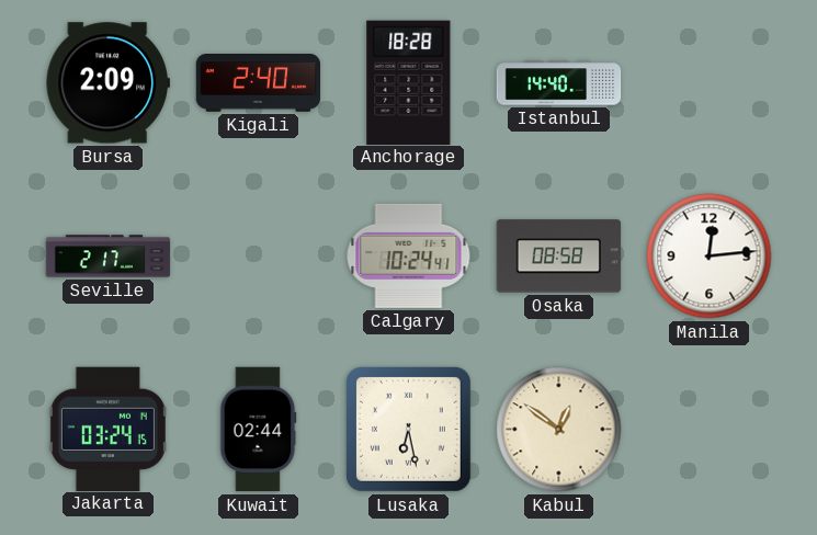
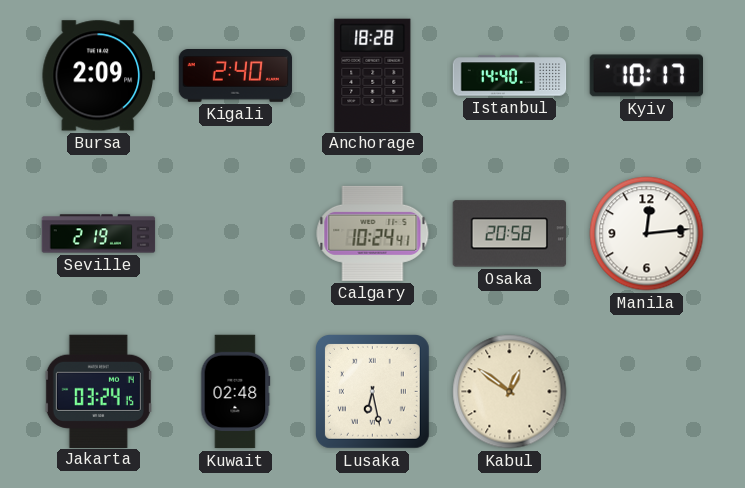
Kyiv: none -> 10:17
Seville: 2:17 -> 2:19
Osaka: 08:58 -> 20:58
Kuwait: 02:44 -> 02:48
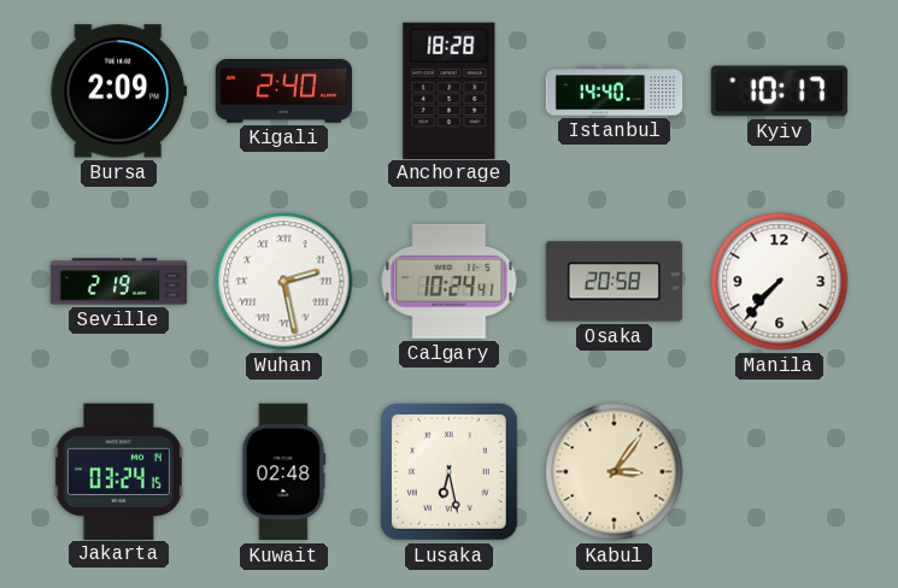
Wuhan: none -> 2:28
Manila: 12:14 -> 7:37
Kabul: 12:51 -> 3:06
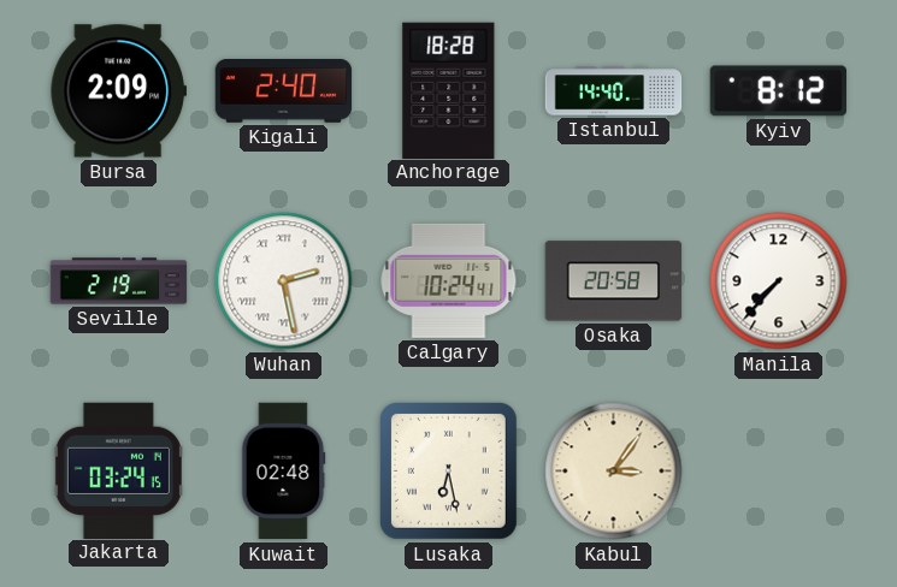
Kyiv: 10:17 -> 8:12
